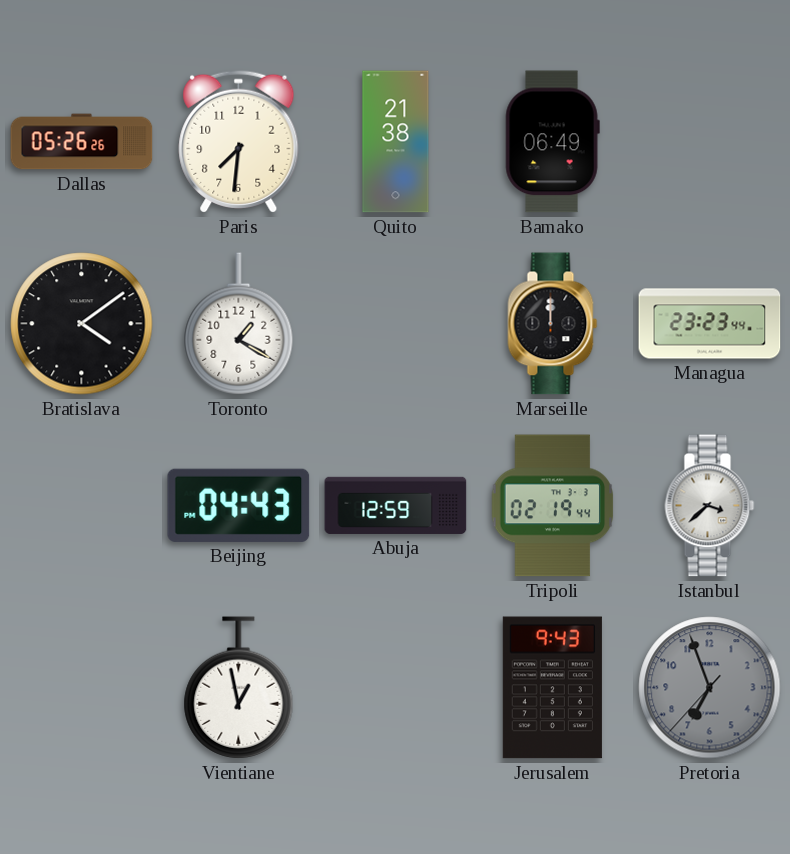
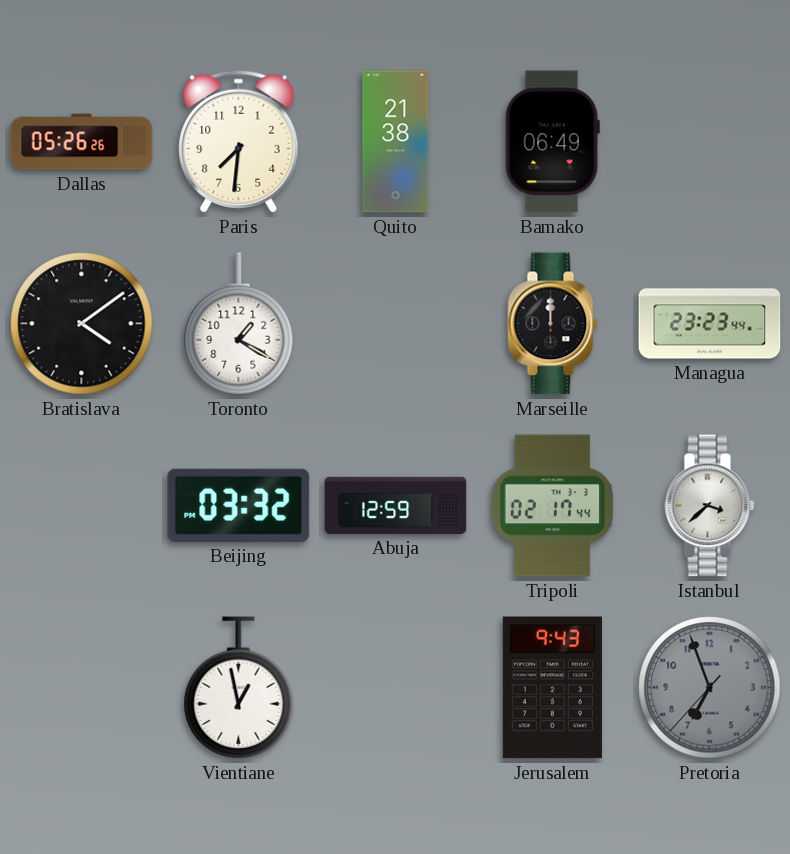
Beijing: 04:43 -> 03:32
Tripoli: 02:19 -> 02:17
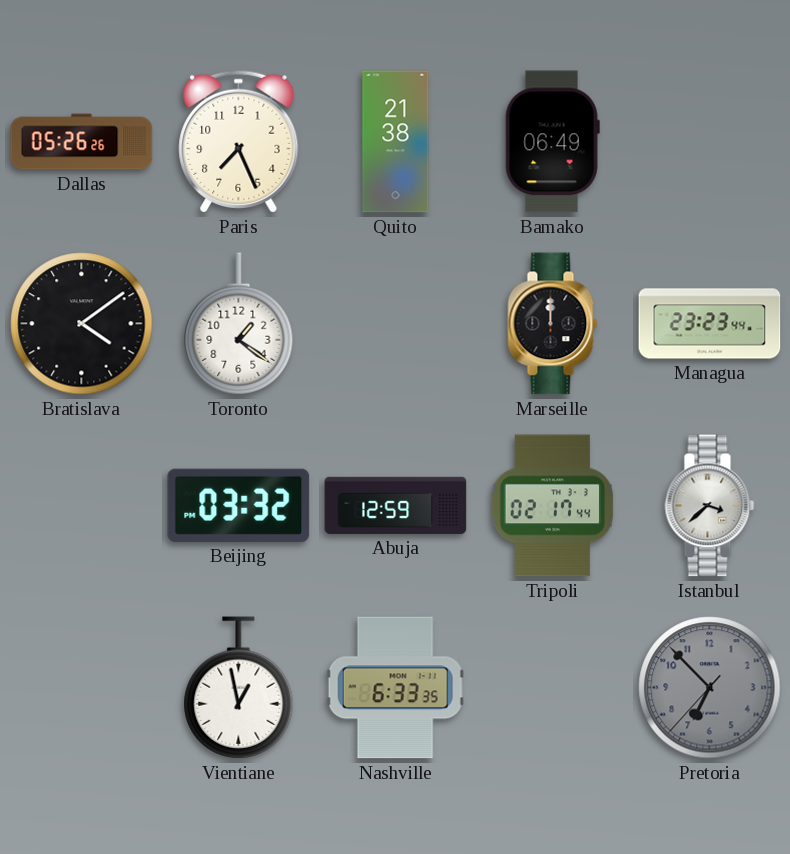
Paris: 7:31 -> 7:26
Toronto: 1:20 -> 1:21
Nashville: none -> 6:33
Jerusalem: 9:43 -> none
Pretoria: 6:56 -> 6:52
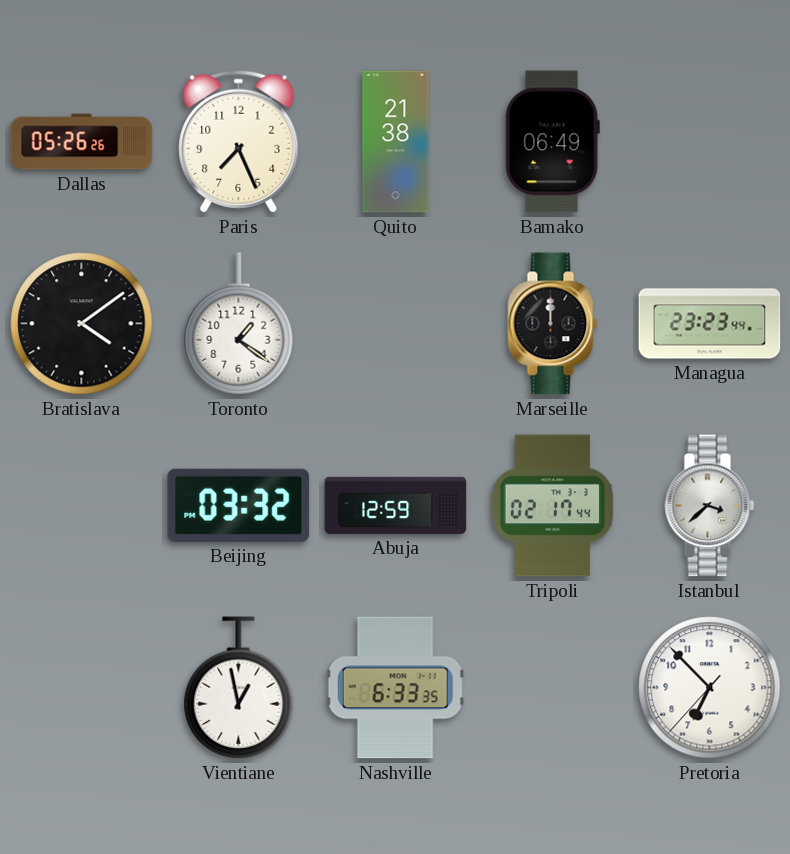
Pretoria dial: grey -> white
